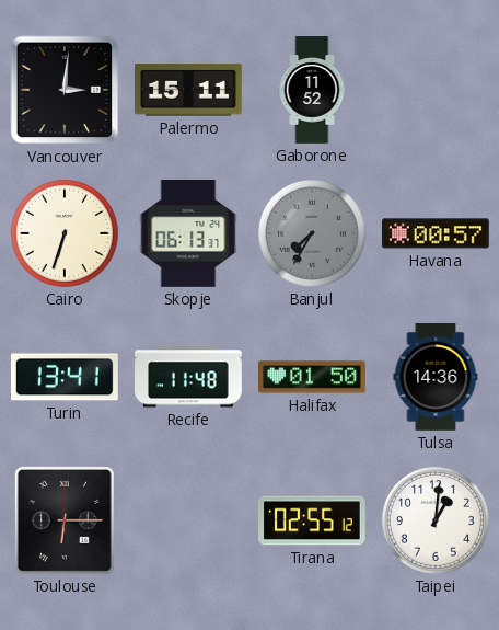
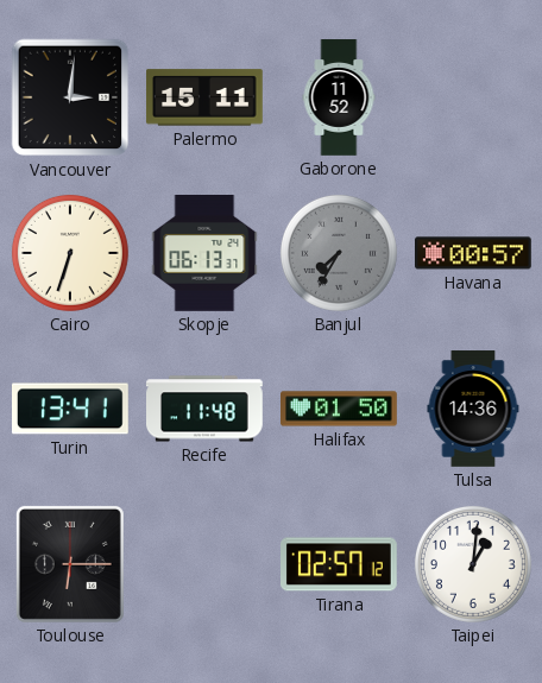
Tirana: 02:55 -> 02:57
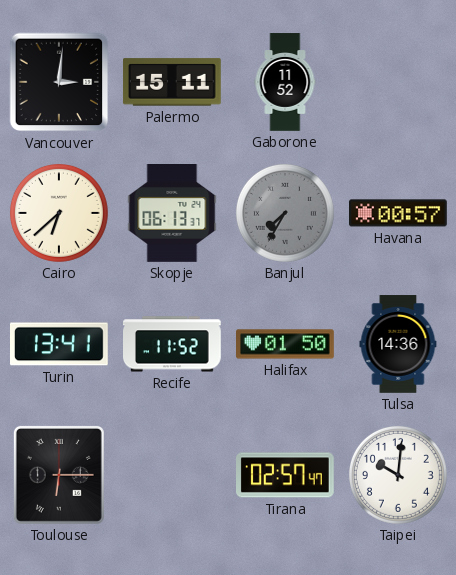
Cairo: 6:33 -> 6:38
Recife: 11:48 -> 11:52
Tirana: 02:57:12 -> 02:57:47
Taipei: 1:01 -> 10:01
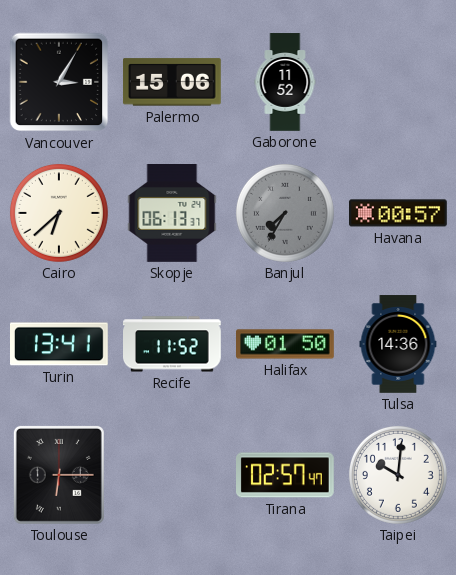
Vancouver: 3:01 -> 3:05
Palermo: 15:11 -> 15:06
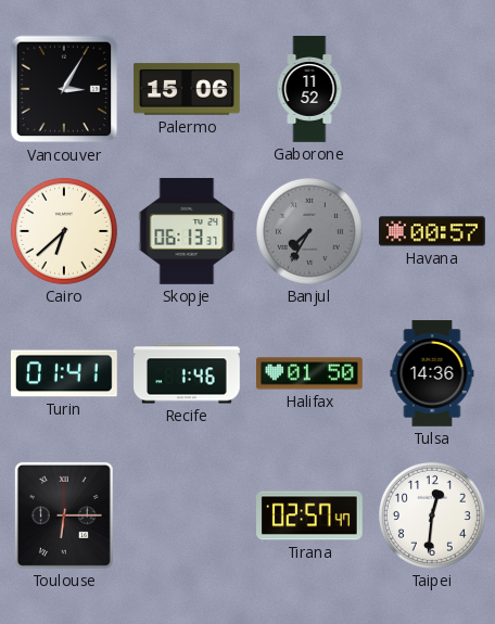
Turin: 13:41 -> 01:41
Recife: 11:52 -> 1:46
Taipei: 10:01 -> 12:31
